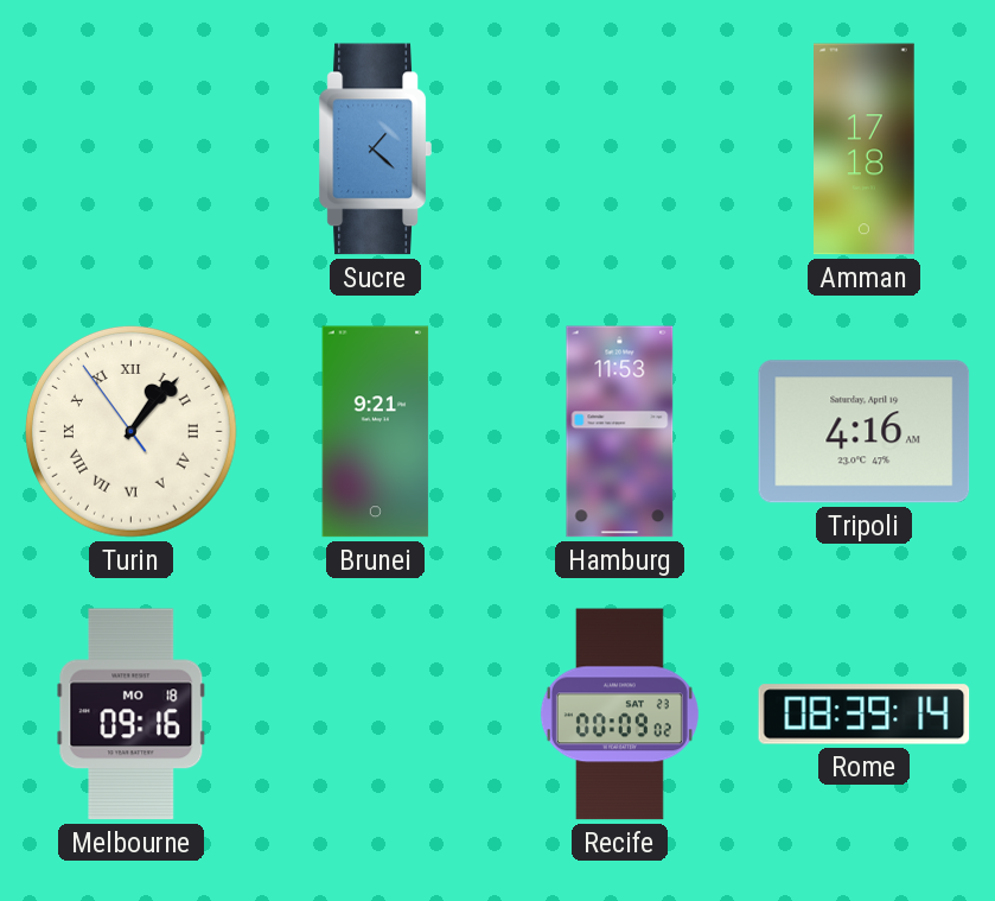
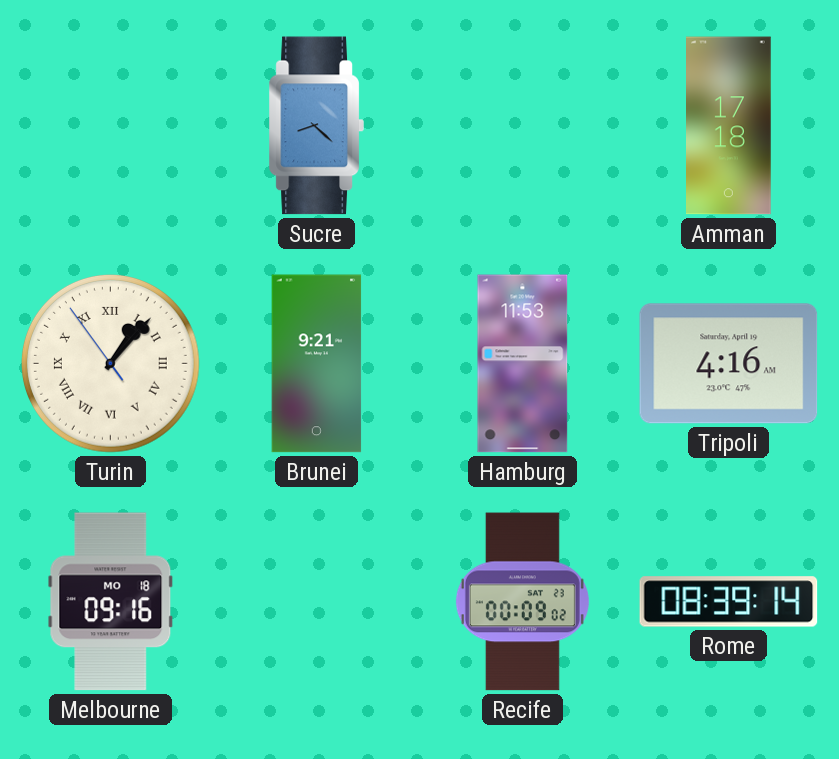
Sucre: 1:22 -> 8:22
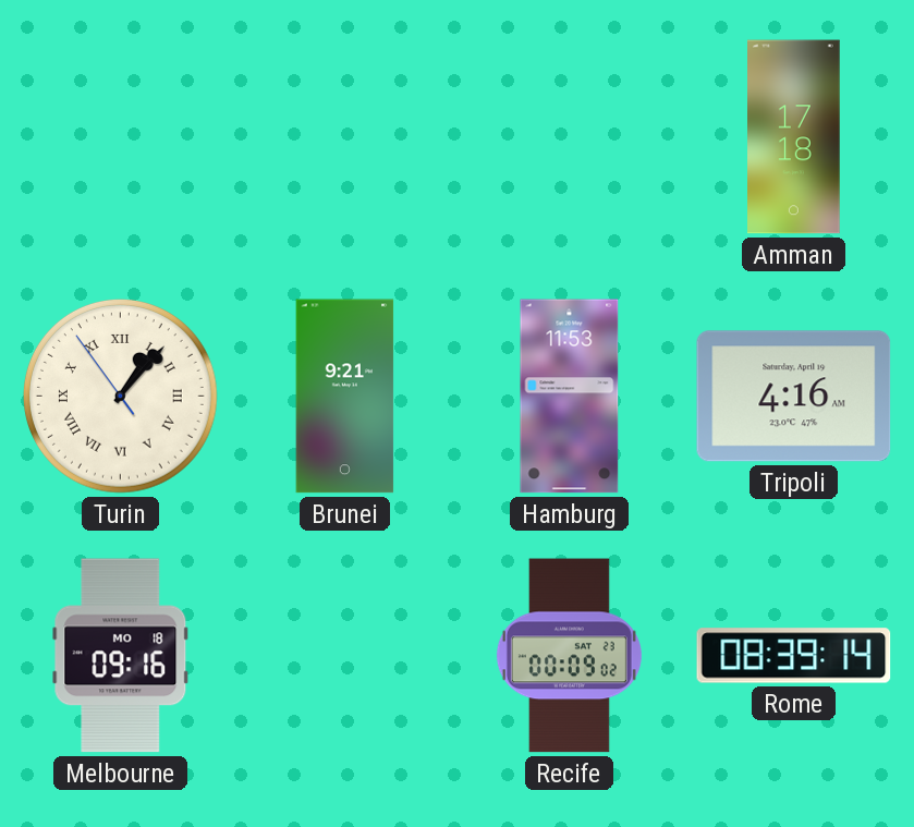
Sucre: 8:22 -> none
